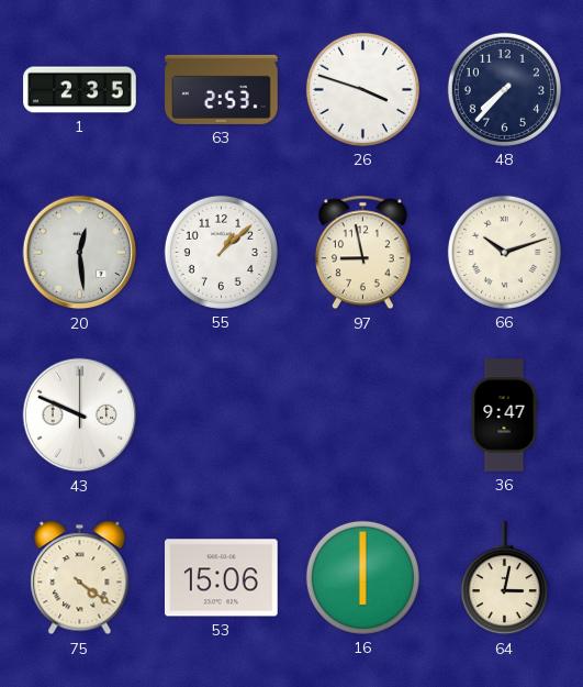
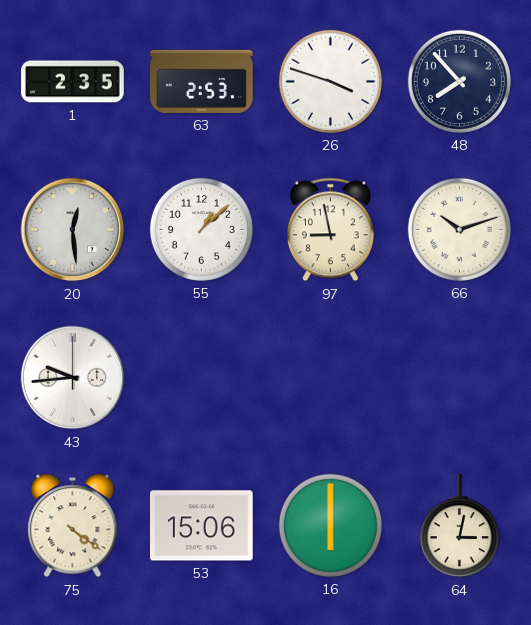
48: 7:37 -> 7:53
43: 9:49 -> 9:44
36: 9:47 -> none
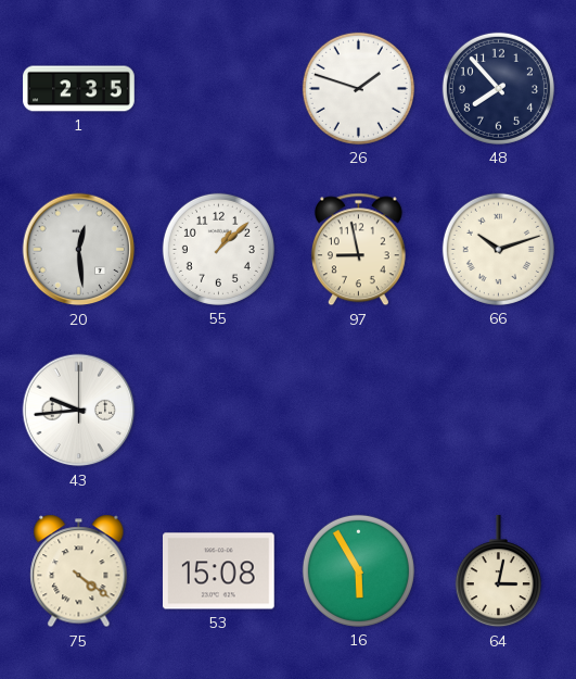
63: 2:53 -> none
26: 3:48 -> 1:48
53: 15:06 -> 15:08
16: 6:00 -> 5:55
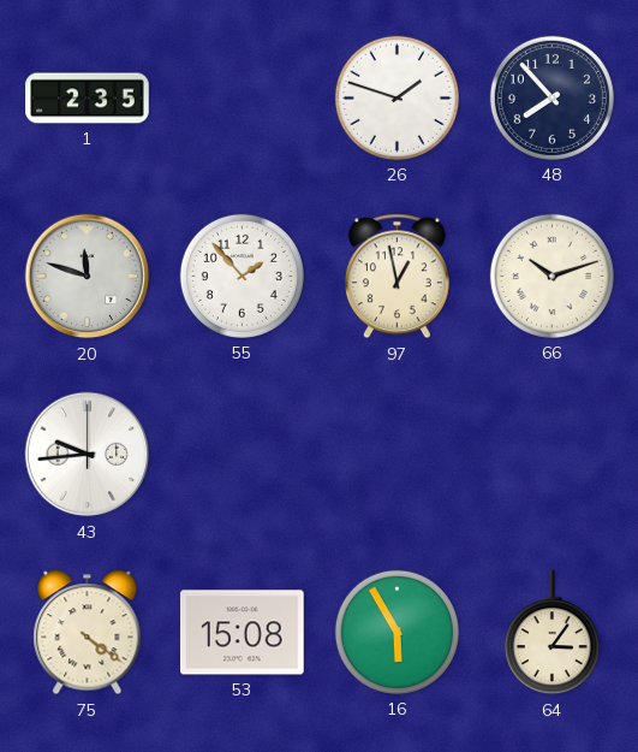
20: 12:29 -> 11:48
55: 1:08 -> 1:53
97: 8:58 -> 12:58
64: 3:02 -> 3:06
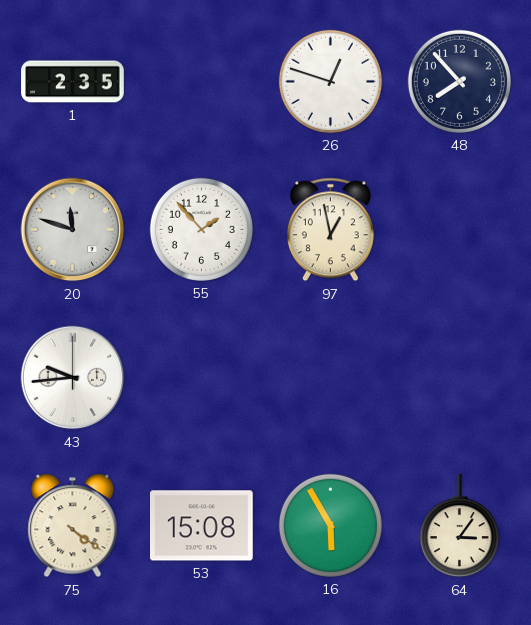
26: 1:48 -> 12:48
66: 10:12 -> none
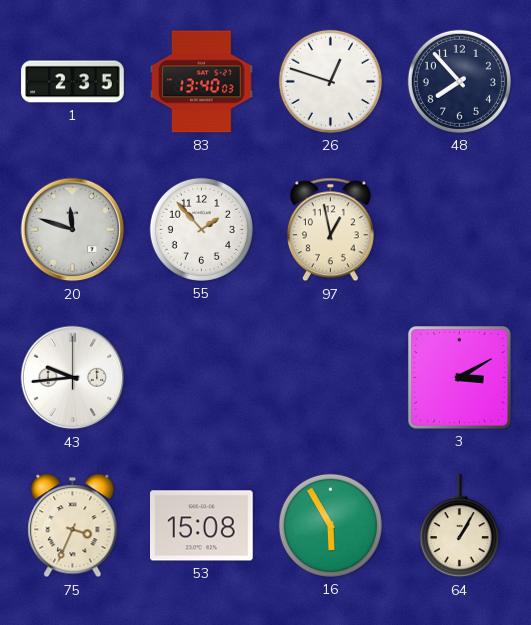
83: none -> 13:40
3: none -> 3:10
75: 4:21 -> 3:34
64: 3:06 -> 1:05
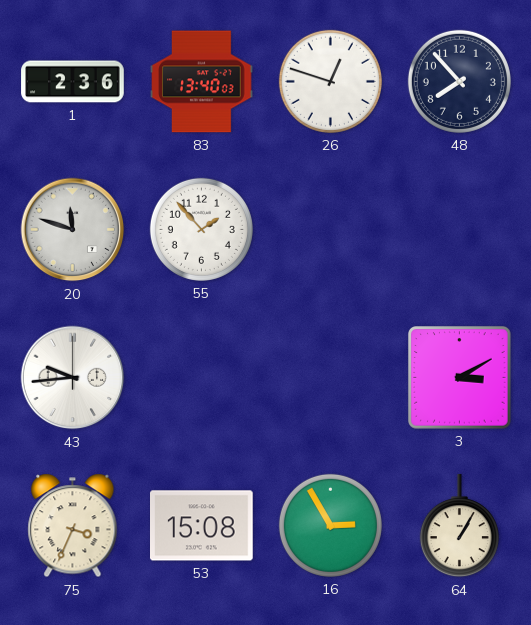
1: 2:35 -> 2:36
97: 12:58 -> none
16: 5:55 -> 2:55
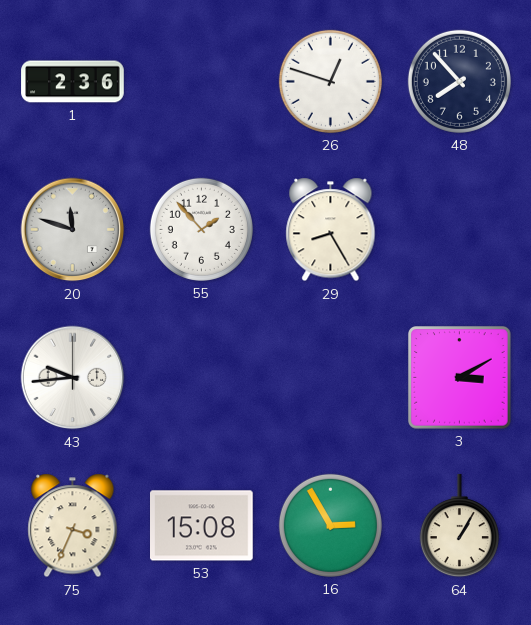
83: 13:40 -> none
29: none -> 8:25
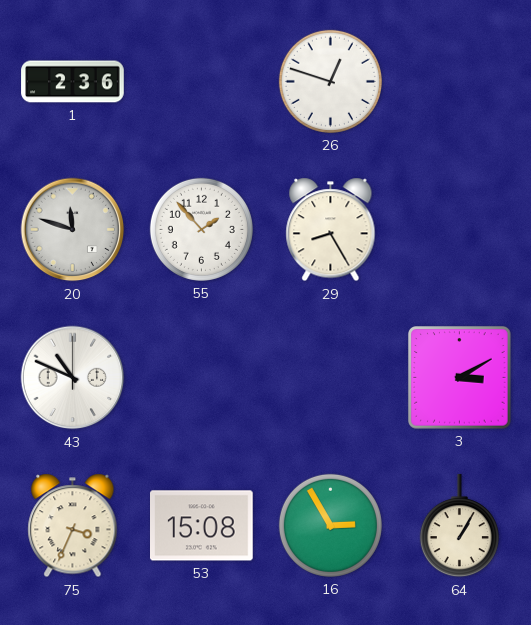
48: 7:53 -> none
43: 9:44 -> 10:49
